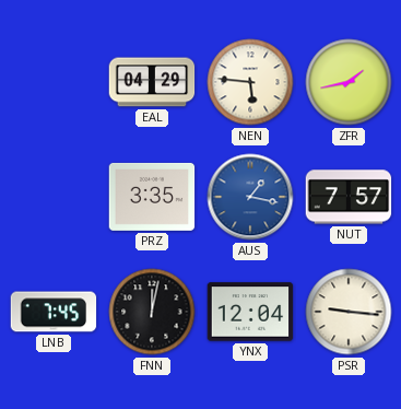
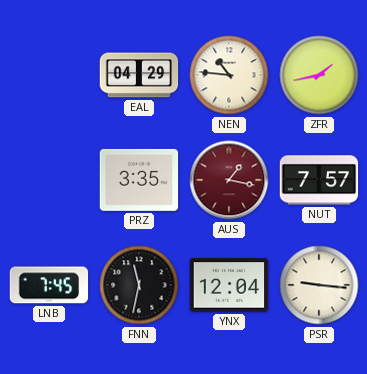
NEN: 5:46 -> 10:46
AUS dial: blue -> burgundy
FNN: 12:02 -> 11:32
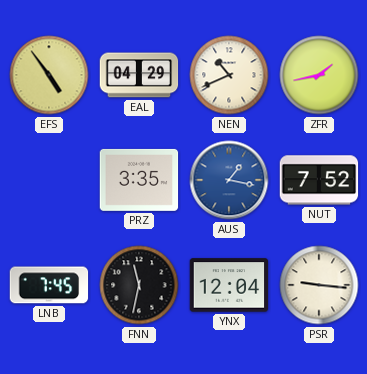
EFS: none -> 4:54
NEN: 10:46 -> 10:41
AUS dial: burgundy -> blue
NUT: 7:57 -> 7:52
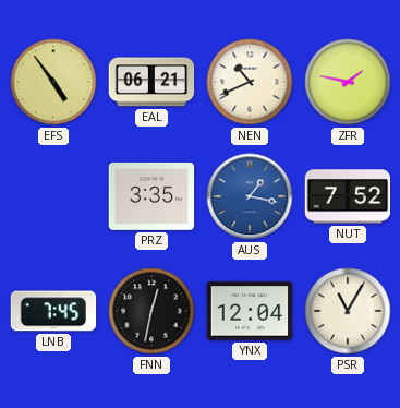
EAL: 04:29 -> 06:21
ZFR: 1:43 -> 1:47
FNN: 11:32 -> 12:32
PSR: 9:16 -> 11:05
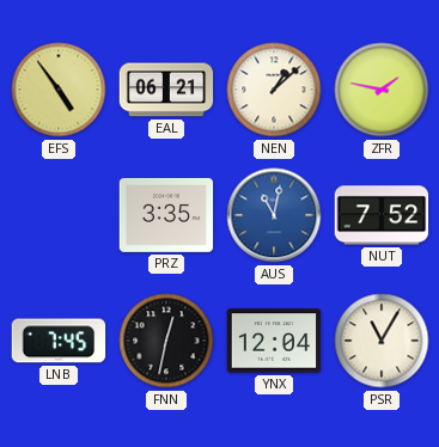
NEN: 10:41 -> 1:08
AUS: 1:17 -> 11:02
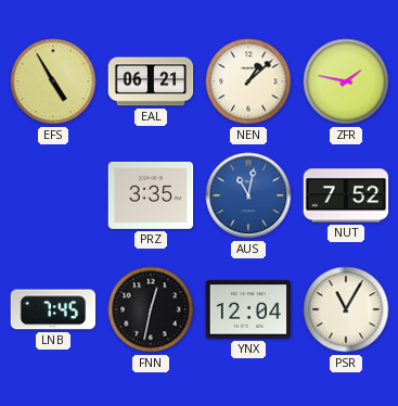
EFS: 4:54 -> 4:55
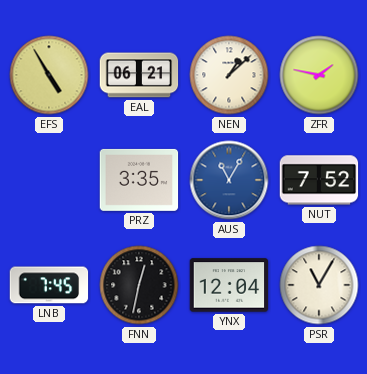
AUS: 11:02 -> 11:05
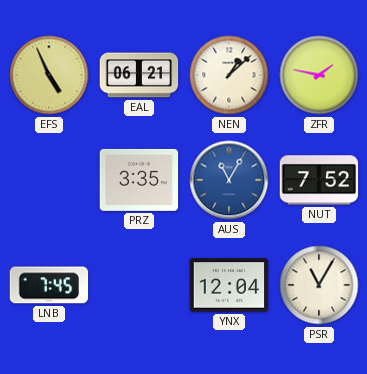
EFS: 4:55 -> 4:56
FNN: 12:32 -> none
